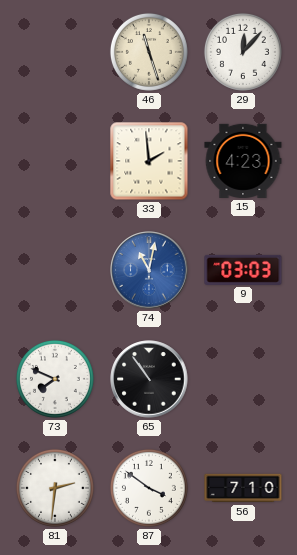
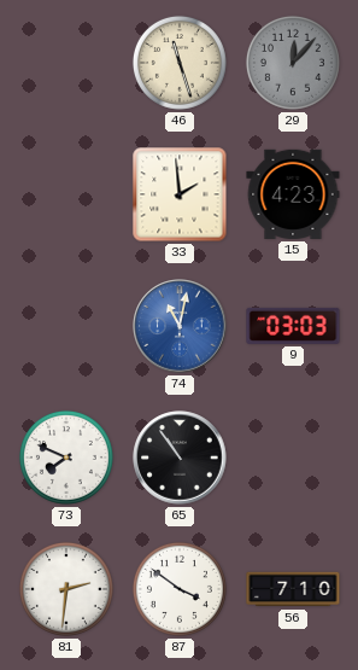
29 dial: white -> grey
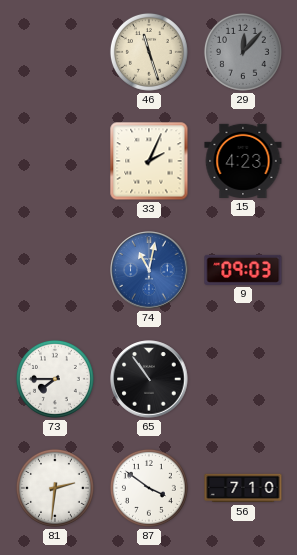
33: 1:59 -> 2:04
9: 03:03 -> 09:03
73: 7:49 -> 7:45
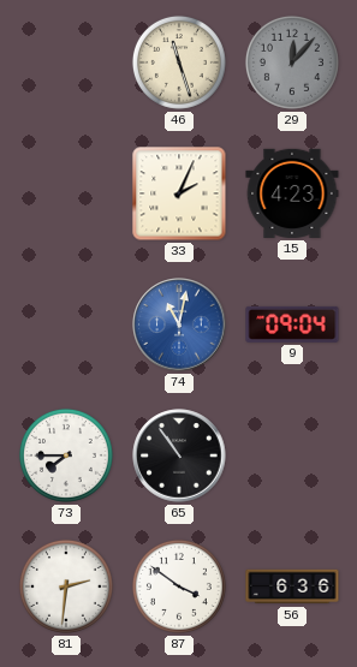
9: 09:03 -> 09:04
56: 7:10 -> 6:36
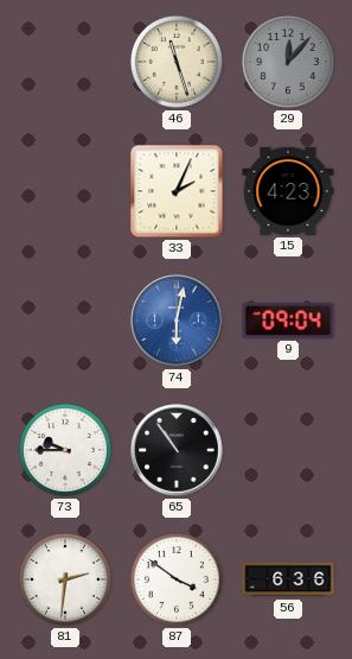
74: 11:02 -> 6:02
73: 7:45 -> 9:45
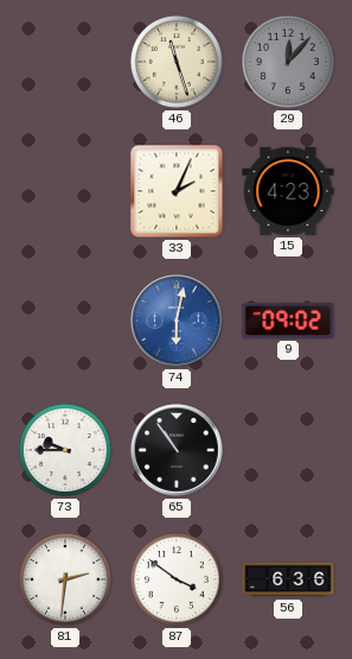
9: 09:04 -> 09:02
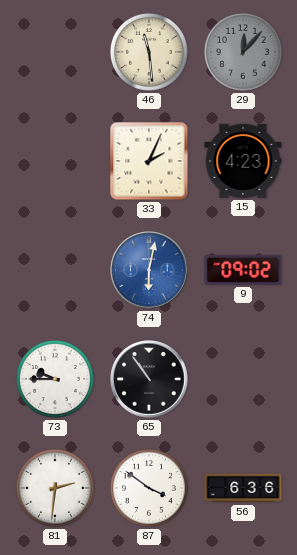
46: 11:27 -> 11:29
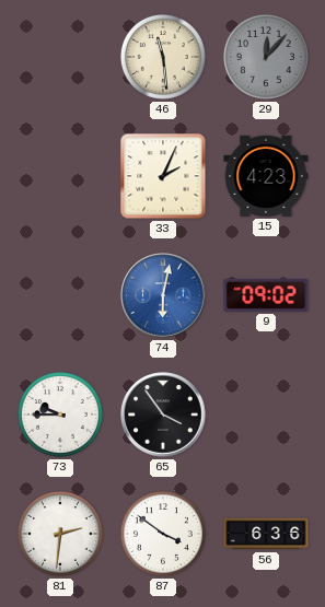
65: 10:54 -> 3:54
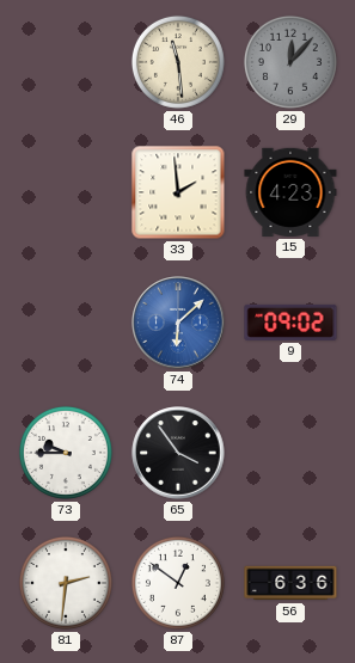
33: 2:04 -> 1:59
74: 6:02 -> 6:08
87: 3:51 -> 12:51
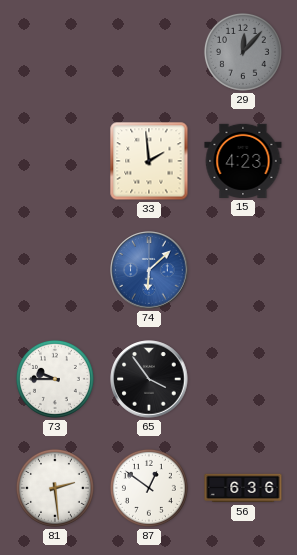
46: 11:29 -> none
9: 09:02 -> none
81: 2:31 -> 2:29
